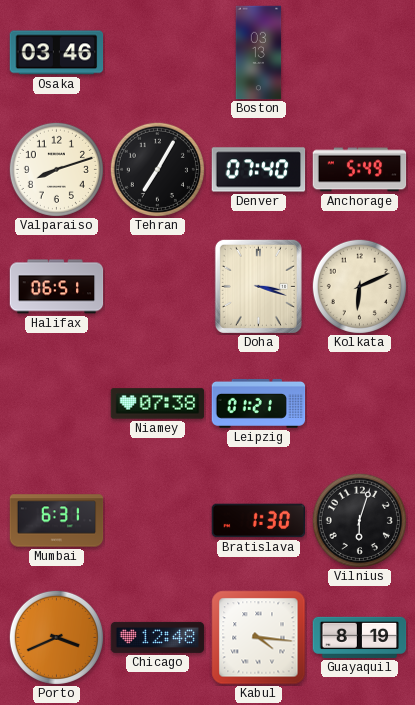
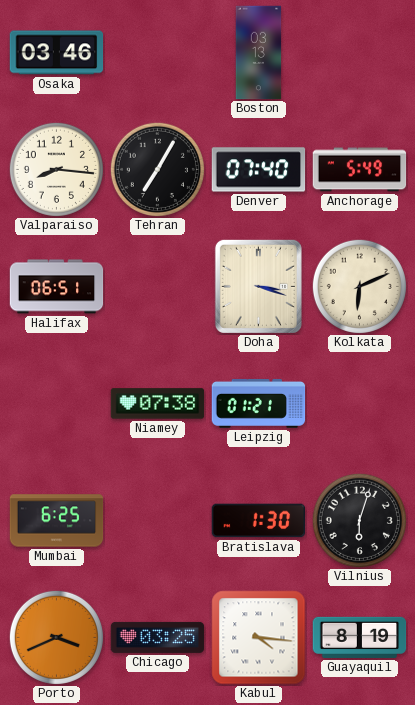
Valparaiso: 8:12 -> 8:16
Mumbai: 6:31 -> 6:25
Chicago: 12:48 -> 03:25
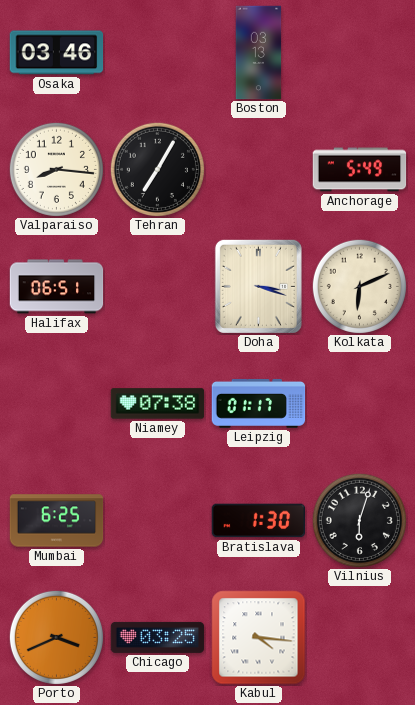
Denver: 07:40 -> none
Leipzig: 01:21 -> 01:17
Guayaquil: 8:19 -> none
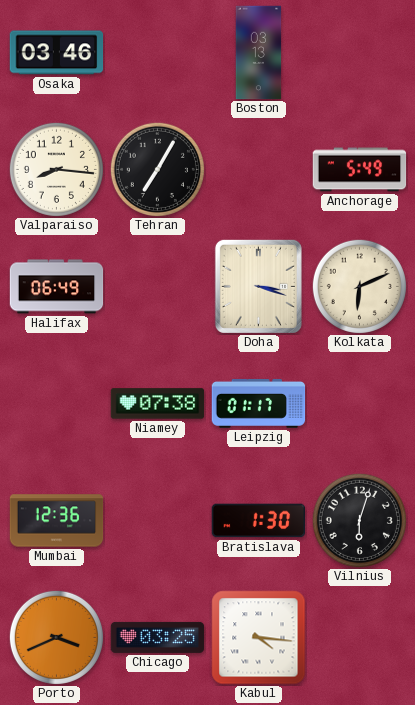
Halifax: 06:51 -> 06:49
Mumbai: 6:25 -> 12:36
